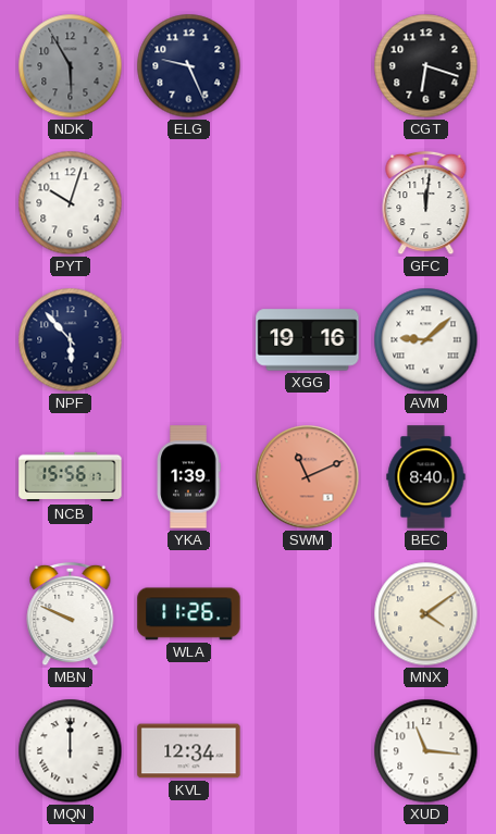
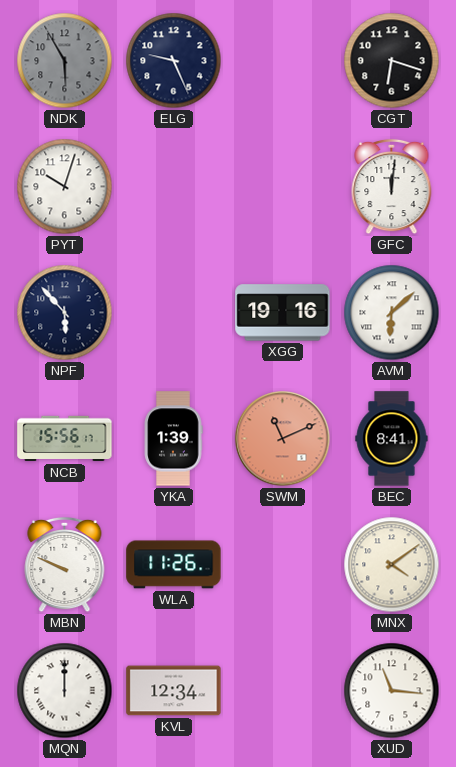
AVM: 9:08 -> 6:08
BEC: 8:40 -> 8:41
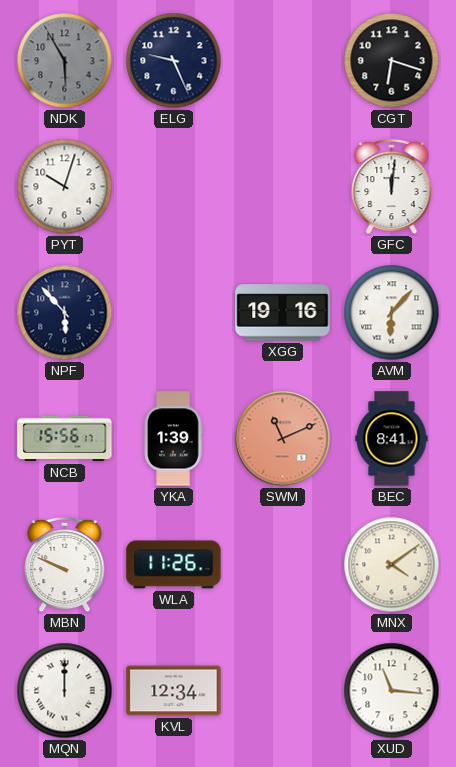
AVM: 6:08 -> 6:07
